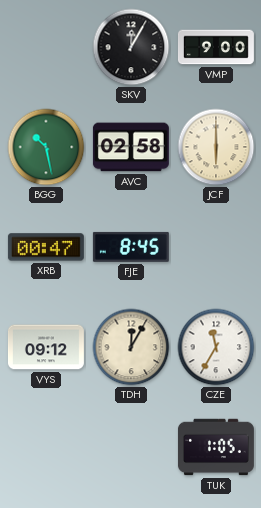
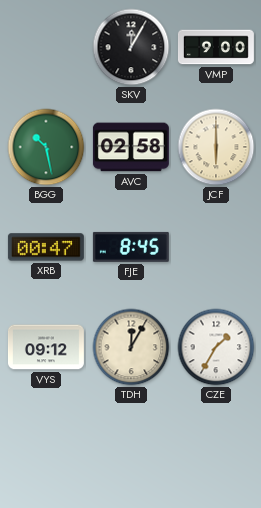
CZE: 11:35 -> 1:35
TUK: 1:05 -> none
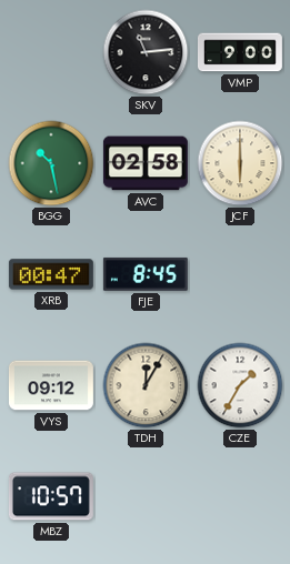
SKV: 12:05 -> 11:14
MBZ: none -> 10:57
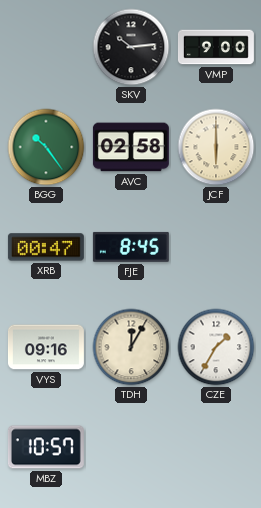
SKV: 11:14 -> 10:14
BGG: 10:28 -> 10:24
VYS: 09:12 -> 09:16
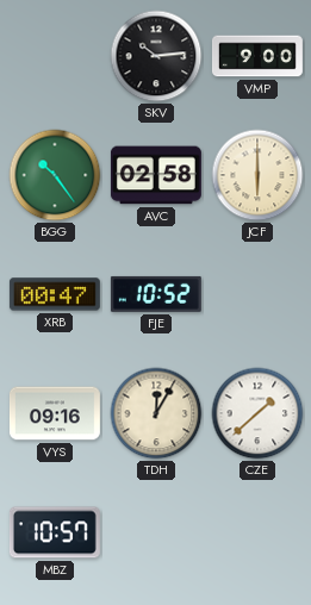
FJE: 8:45 -> 10:52
CZE: 1:35 -> 1:38
